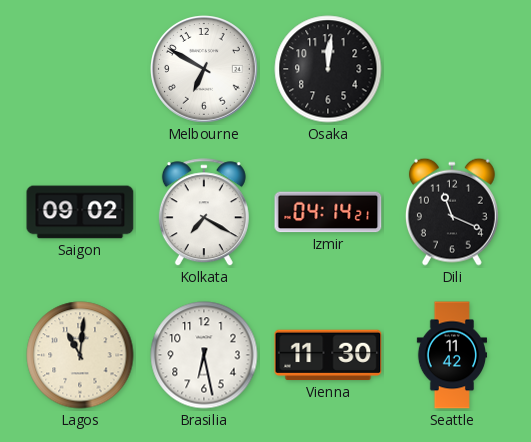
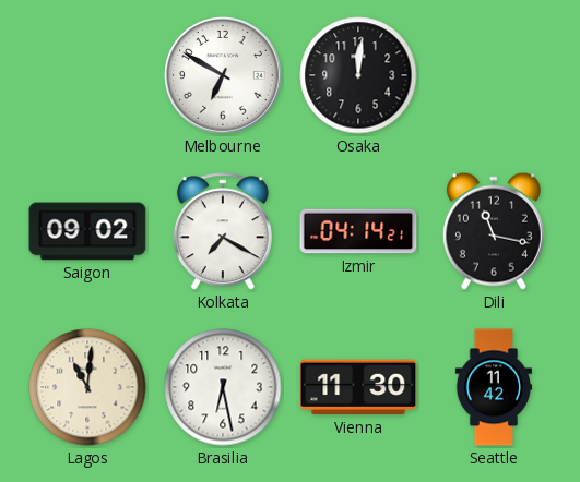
Dili: 11:19 -> 11:17
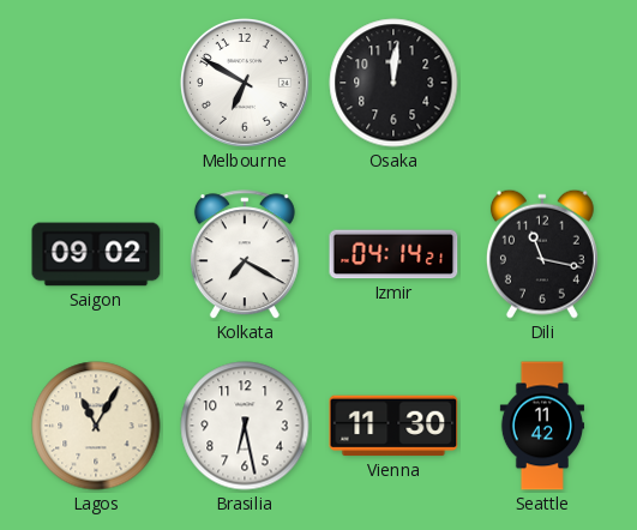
Lagos: 11:01 -> 11:05
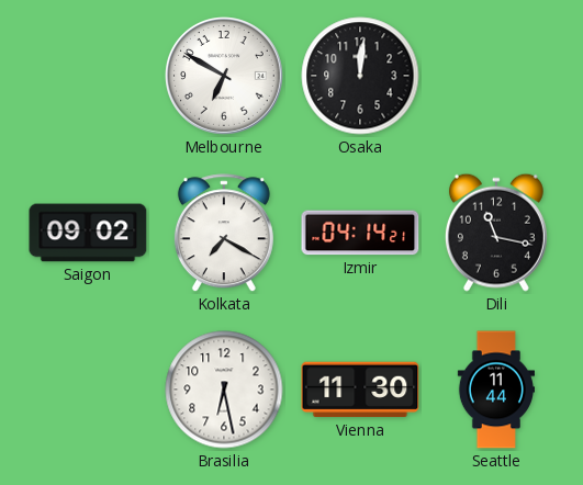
Lagos: 11:05 -> none
Seattle: 11:42 -> 11:44
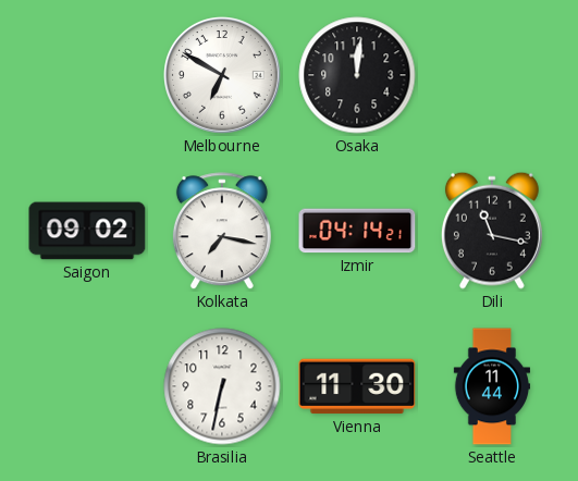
Kolkata: 7:20 -> 7:17
Brasilia: 6:28 -> 6:32
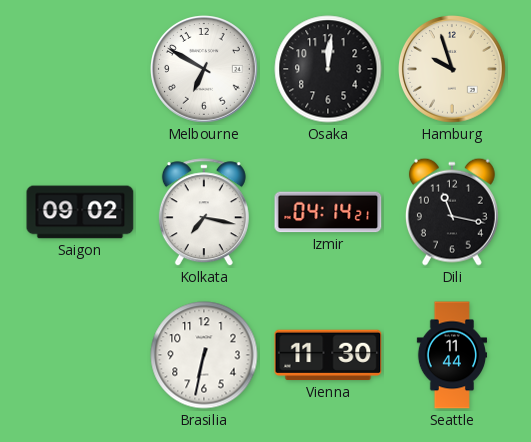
Hamburg: none -> 9:57
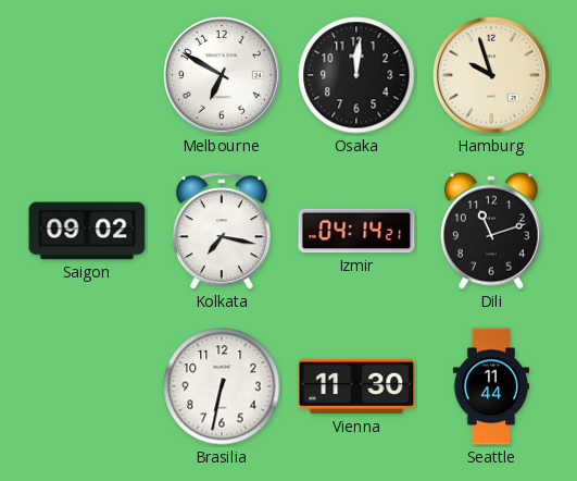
Dili: 11:17 -> 11:12
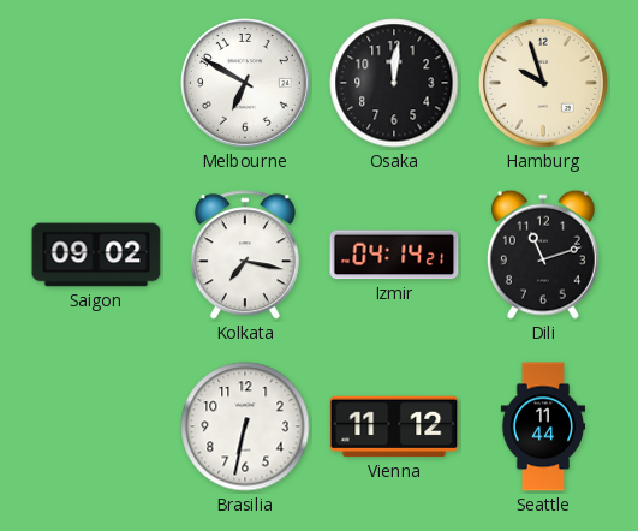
Vienna: 11:30 -> 11:12
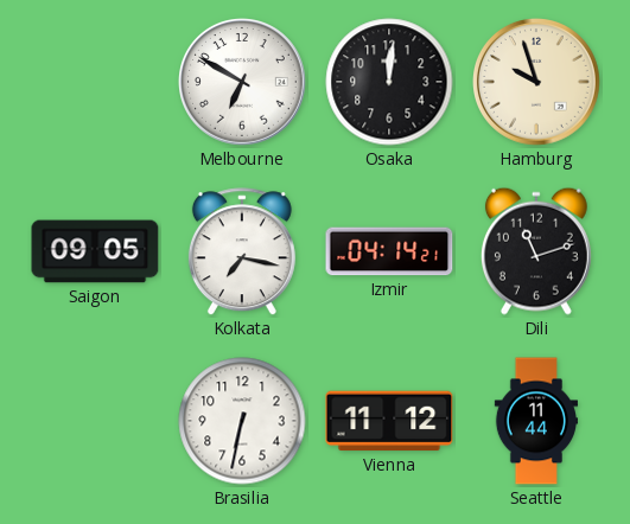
Saigon: 09:02 -> 09:05
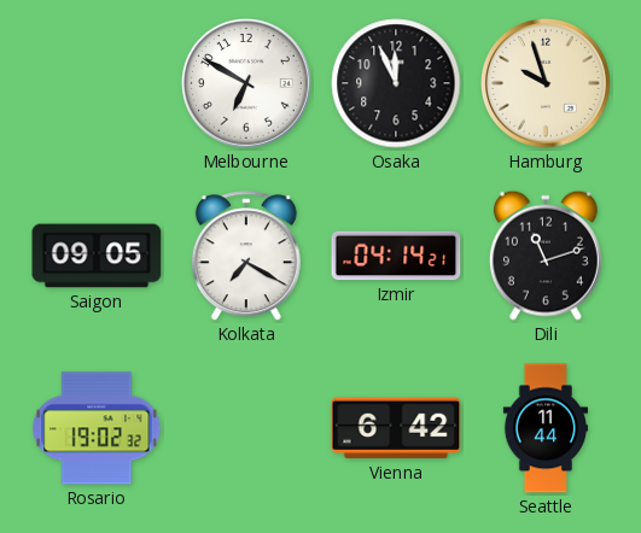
Osaka: 12:01 -> 11:56
Kolkata: 7:17 -> 7:20
Rosario: none -> 19:02
Brasilia: 6:32 -> none
Vienna: 11:12 -> 6:42
